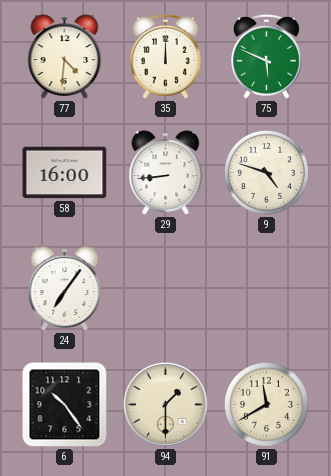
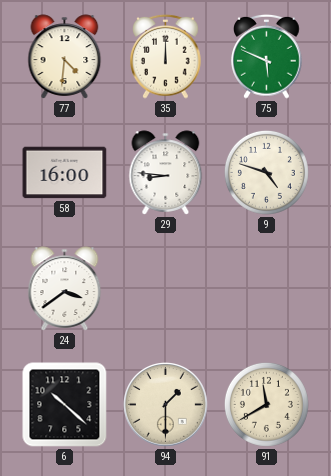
29: 8:44 -> 8:46
24: 7:06 -> 3:39
6: 10:24 -> 10:22
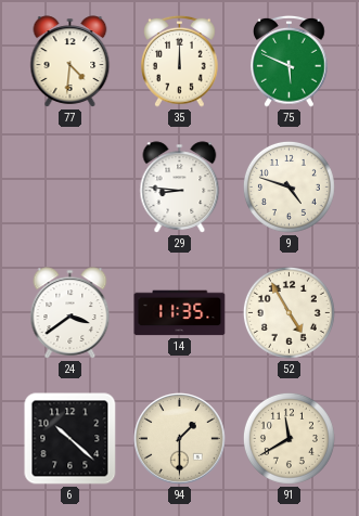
58: 16:00 -> none
14: none -> 11:35
52: none -> 4:55
